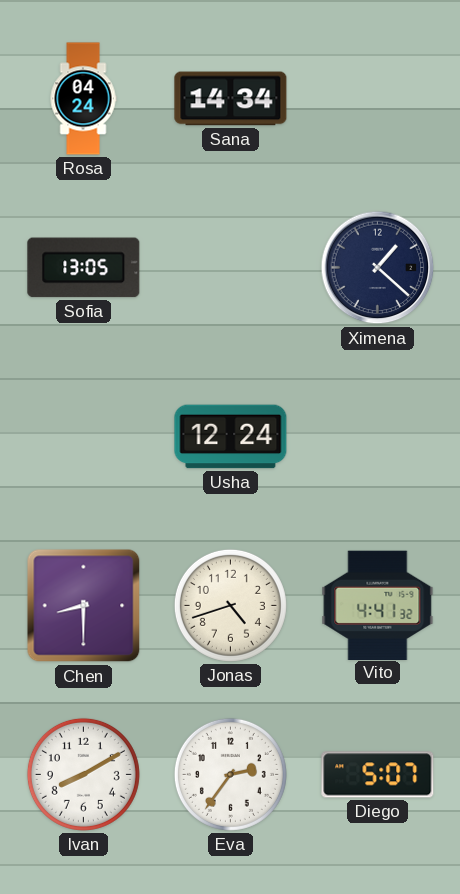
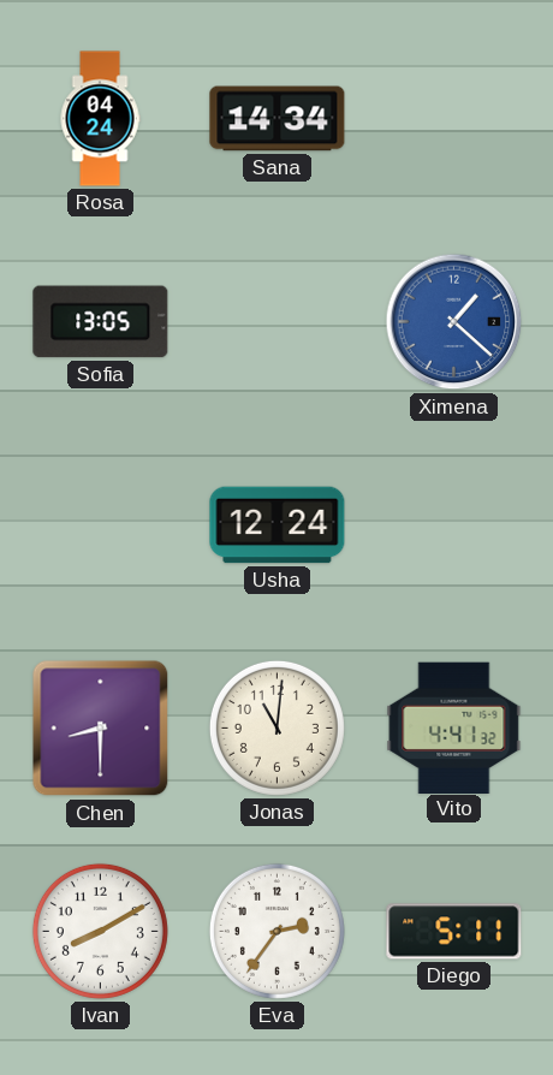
Ximena dial: navy -> blue
Jonas: 4:42 -> 11:01
Diego: 5:07 -> 5:11
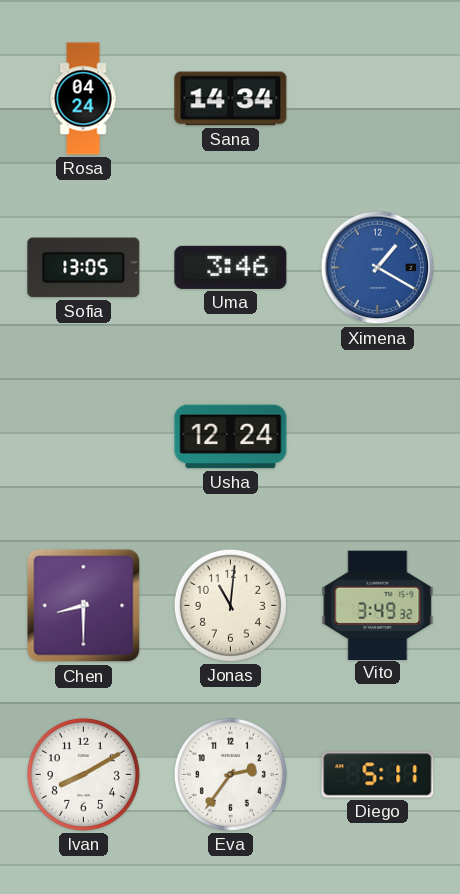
Uma: none -> 3:46
Ximena: 1:22 -> 1:20
Vito: 4:41 -> 3:49
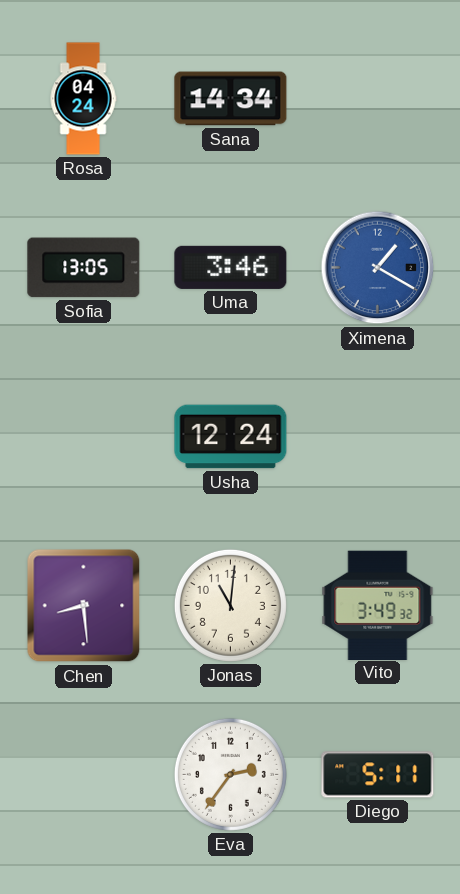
Chen: 8:30 -> 8:29
Ivan: 8:10 -> none
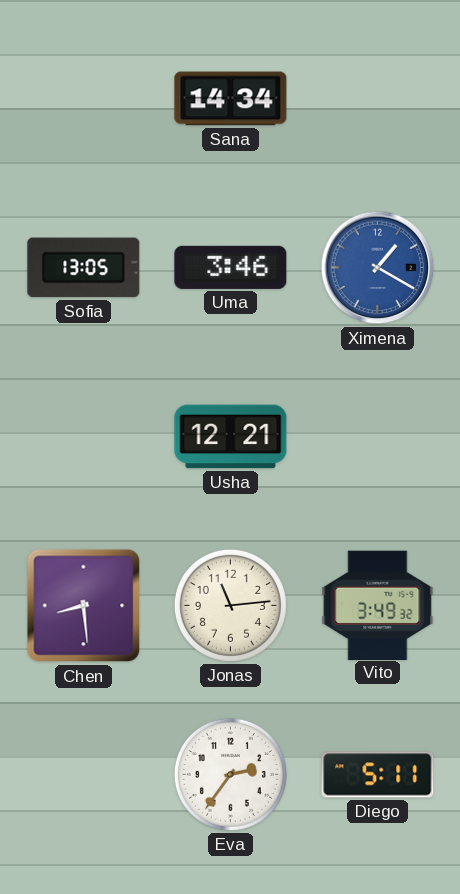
Rosa: 04:24 -> none
Usha: 12:24 -> 12:21
Jonas: 11:01 -> 11:14
